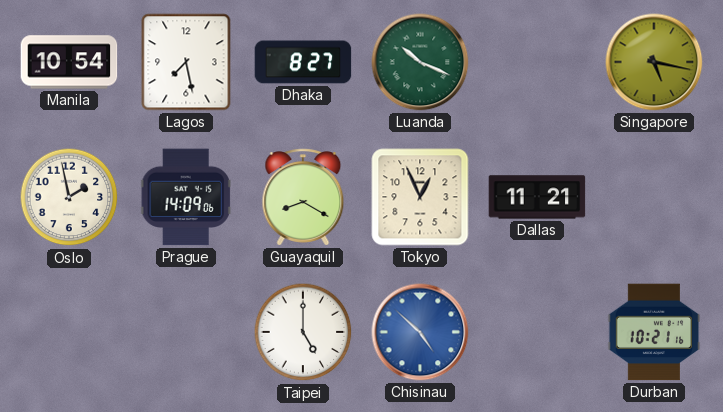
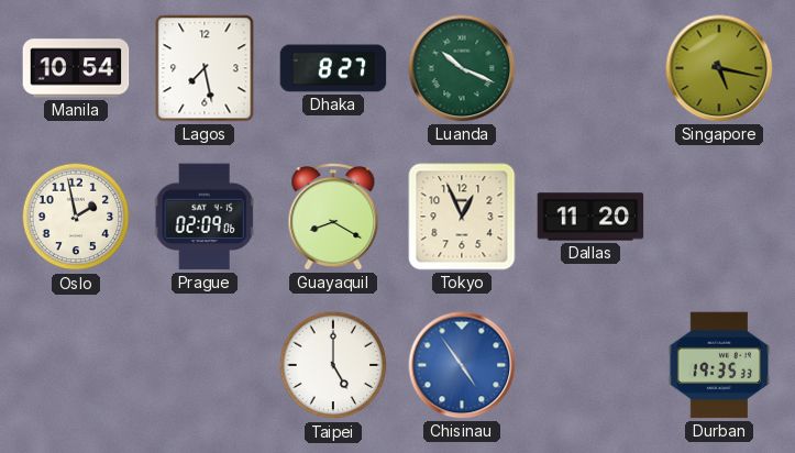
Prague: 14:09 -> 02:09
Dallas: 11:21 -> 11:20
Chisinau: 4:52 -> 4:54
Durban: 10:21 -> 19:35
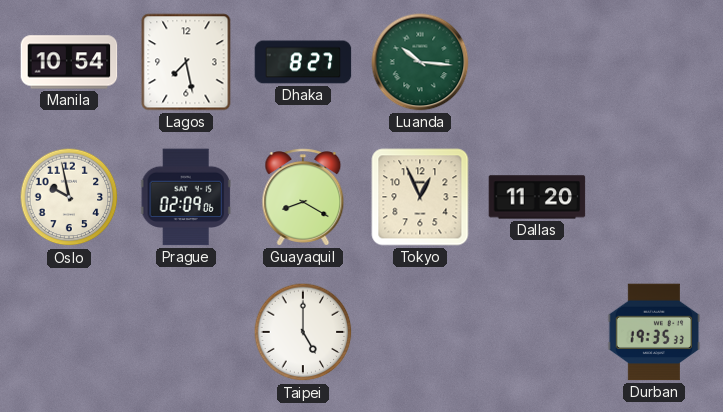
Luanda: 10:19 -> 10:16
Singapore: 5:17 -> none
Oslo: 1:58 -> 9:58
Chisinau: 4:54 -> none
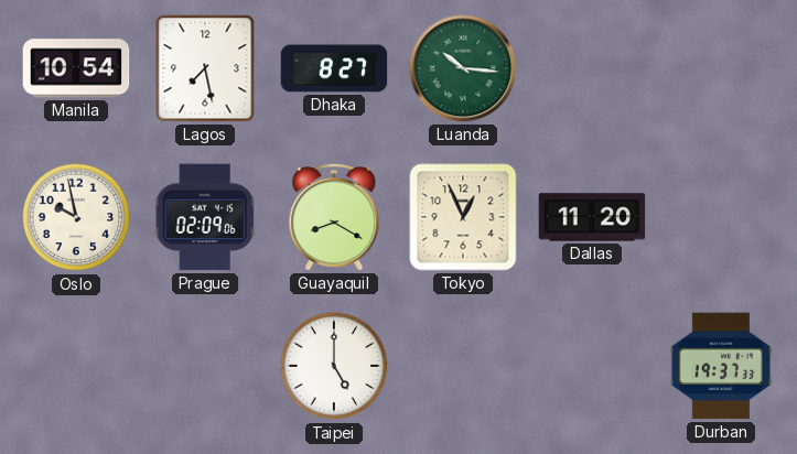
Durban: 19:35 -> 19:37
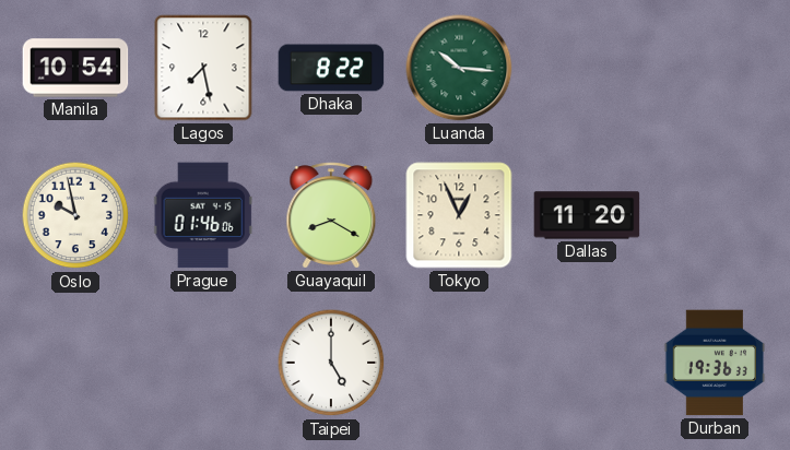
Dhaka: 8:27 -> 8:22
Prague: 02:09 -> 01:46
Durban: 19:37 -> 19:36
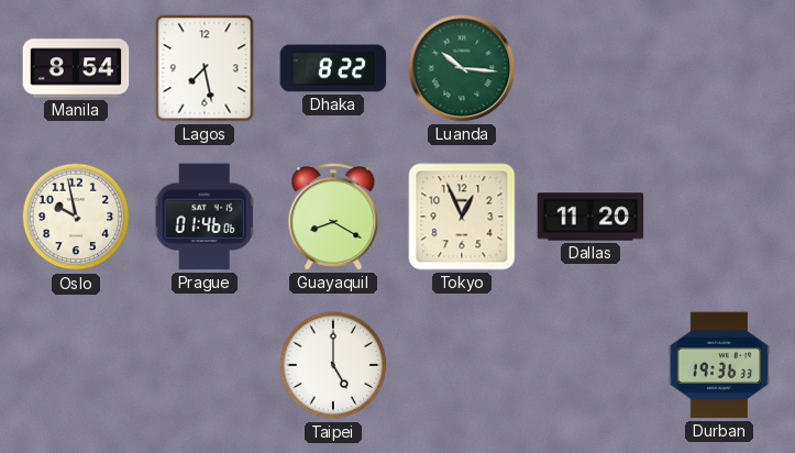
Manila: 10:54 -> 8:54
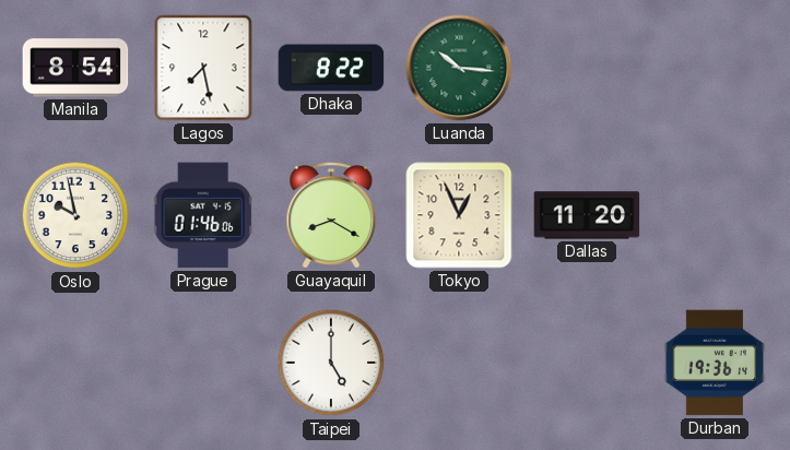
Durban: 19:36:33 -> 19:36:14
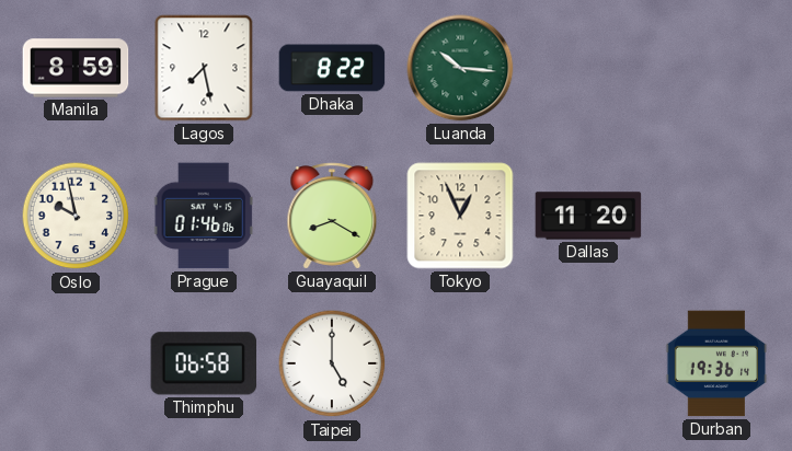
Manila: 8:54 -> 8:59
Thimphu: none -> 06:58
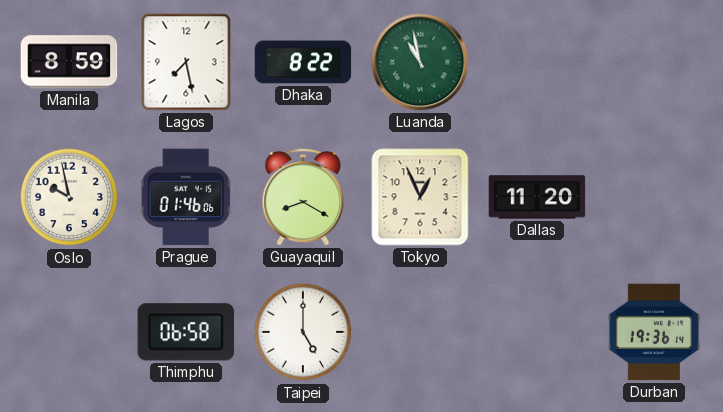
Luanda: 10:16 -> 10:58
